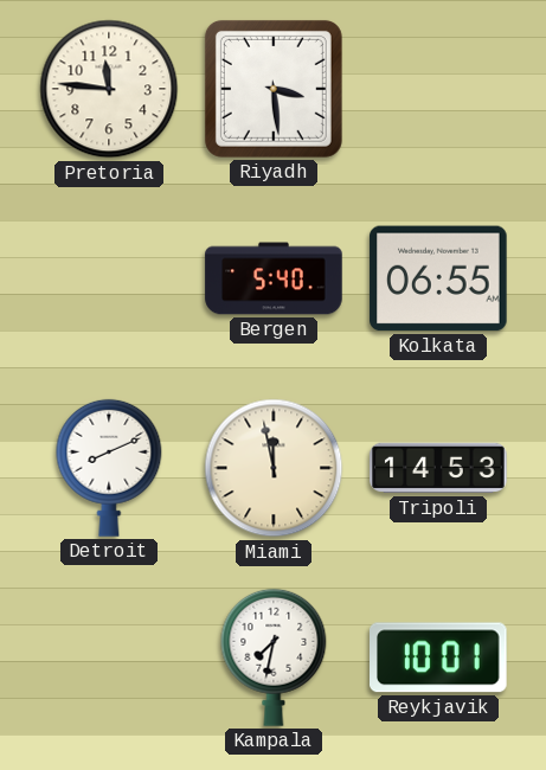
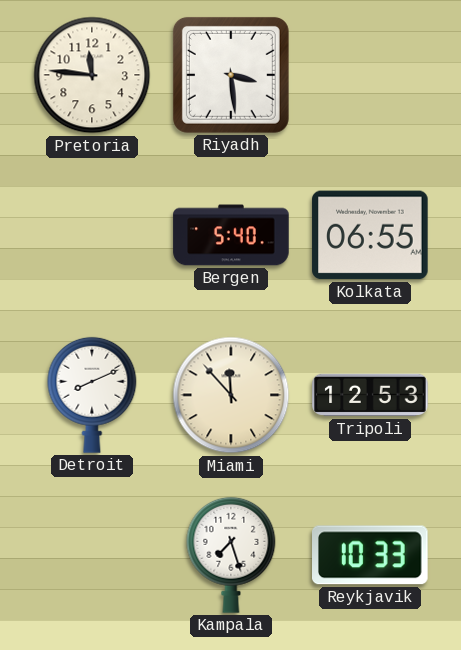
Miami: 11:58 -> 11:53
Tripoli: 14:53 -> 12:53
Kampala: 7:32 -> 7:27
Reykjavik: 10:01 -> 10:33
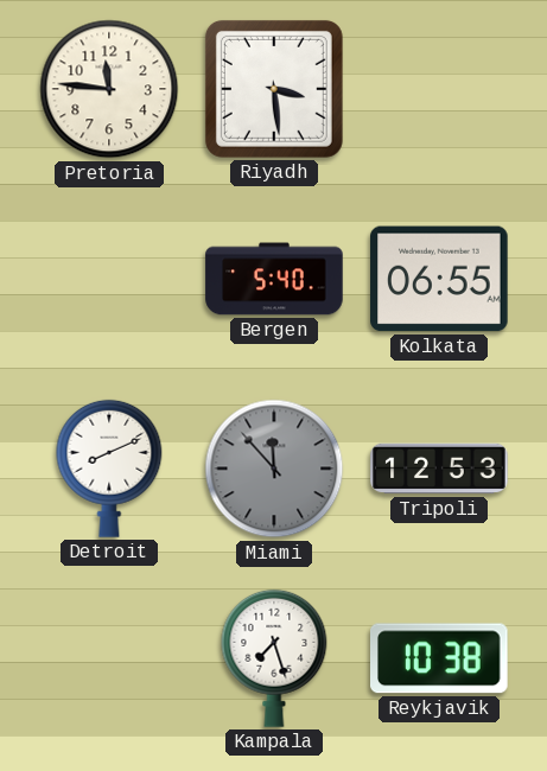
Miami dial: cream -> grey
Reykjavik: 10:33 -> 10:38
